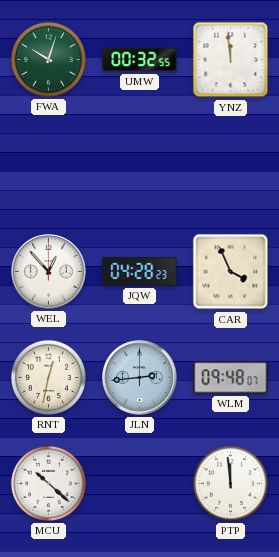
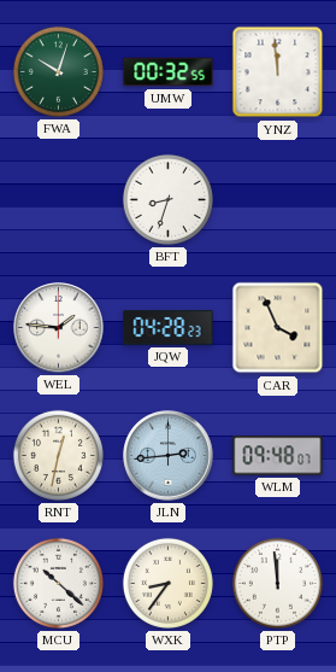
BFT: none -> 8:33
WEL: 12:53 -> 1:46
WXK: none -> 8:36
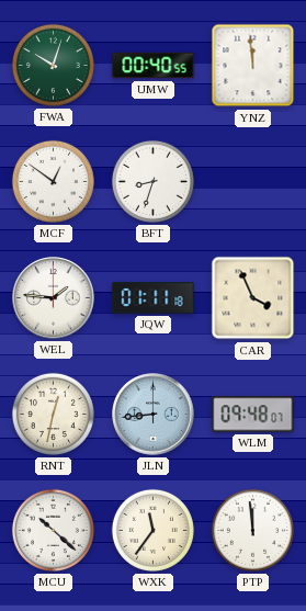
UMW: 00:32 -> 00:40
MCF: none -> 12:51
JQW: 04:28 -> 01:11
JLN: 2:44 -> 8:44
WXK: 8:36 -> 11:36
